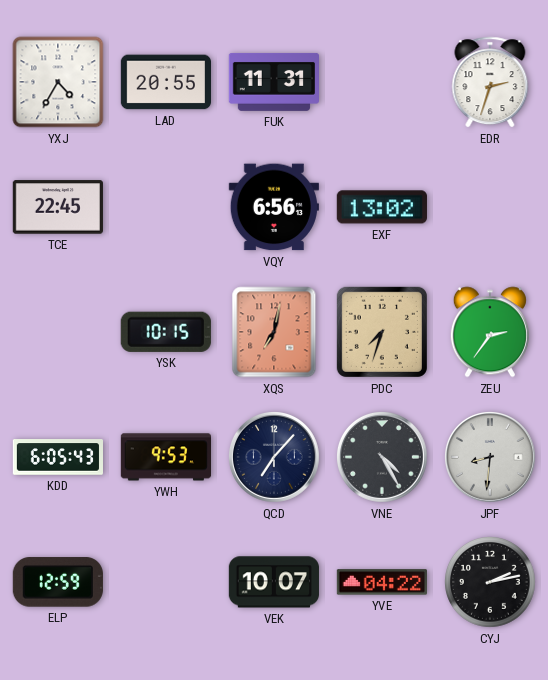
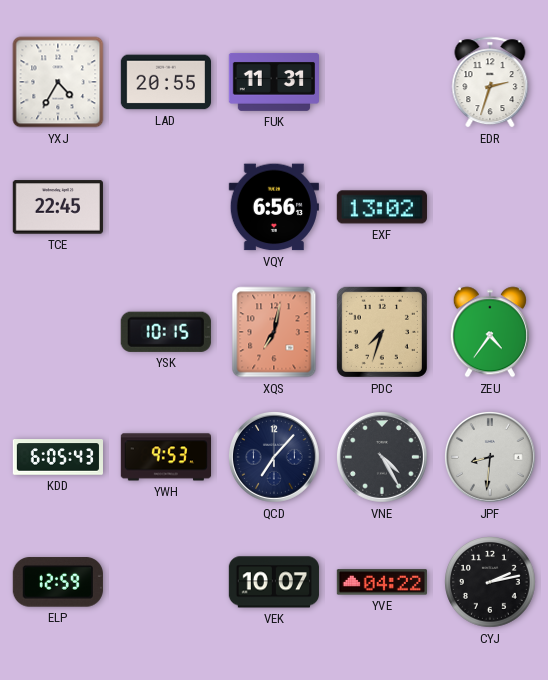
ZEU: 2:36 -> 4:36
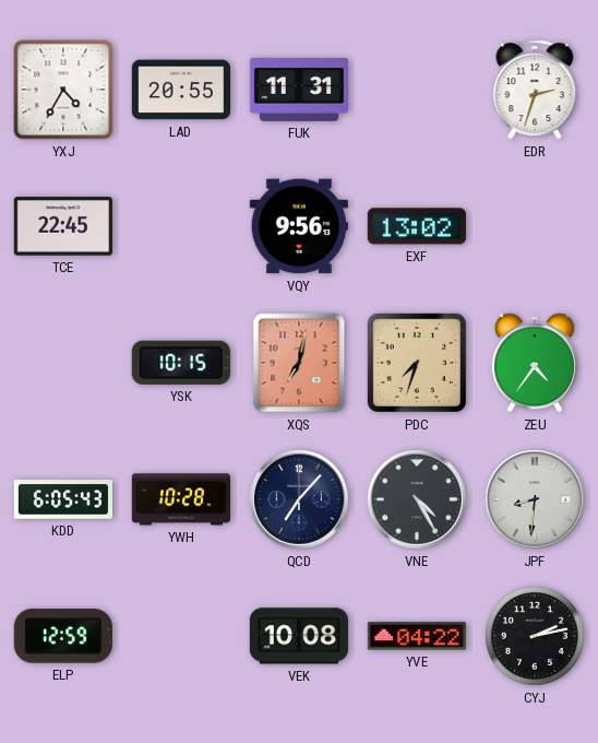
VQY: 6:56 -> 9:56
YWH: 9:53 -> 10:28
VEK: 10:07 -> 10:08
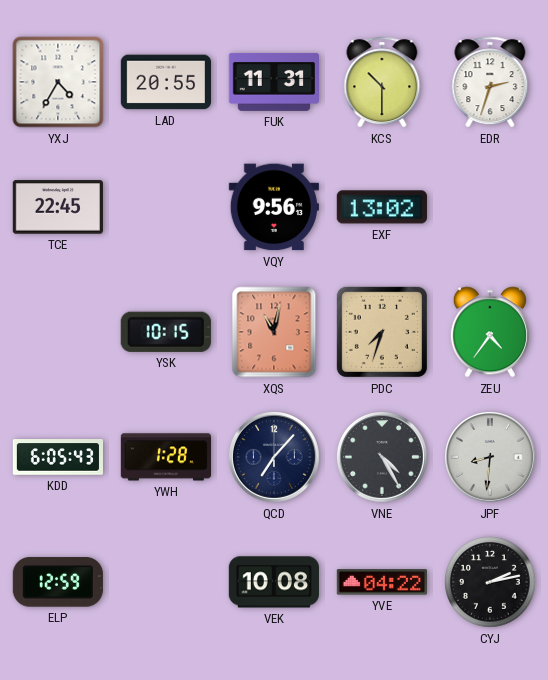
KCS: none -> 10:30
XQS: 7:02 -> 11:02
YWH: 10:28 -> 1:28
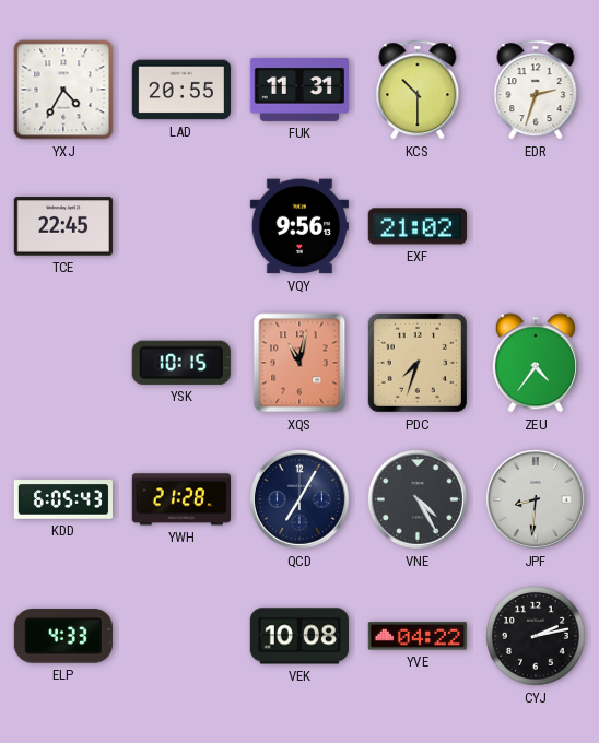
EXF: 13:02 -> 21:02
YWH: 1:28 -> 21:28
QCD: 7:07 -> 7:05
ELP: 12:59 -> 4:33
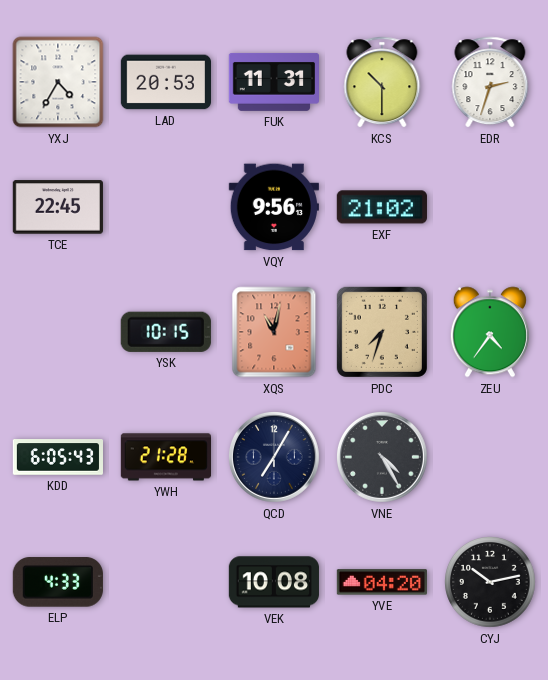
LAD: 20:55 -> 20:53
JPF: 8:31 -> none
YVE: 04:22 -> 04:20
CYJ: 2:13 -> 10:13
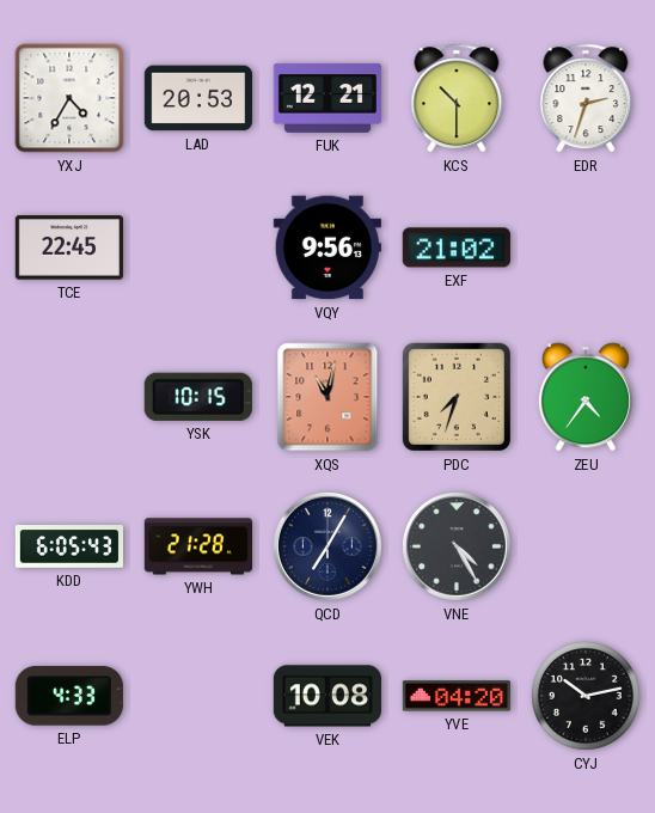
FUK: 11:31 -> 12:21
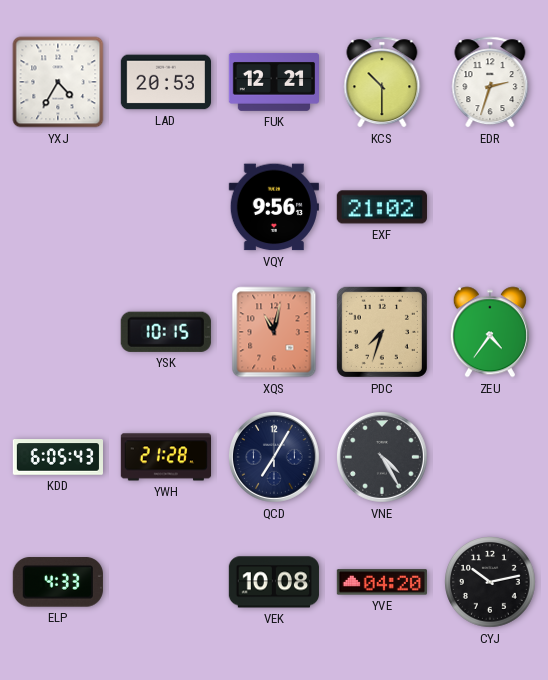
TCE: 22:45 -> none
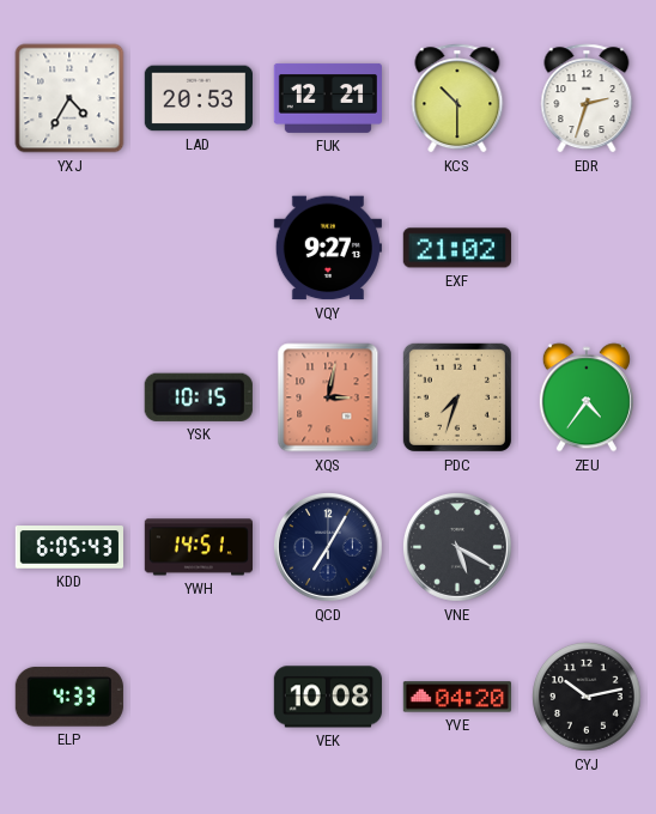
VQY: 9:56 -> 9:27
XQS: 11:02 -> 3:02
YWH: 21:28 -> 14:51
VNE: 4:25 -> 5:20
